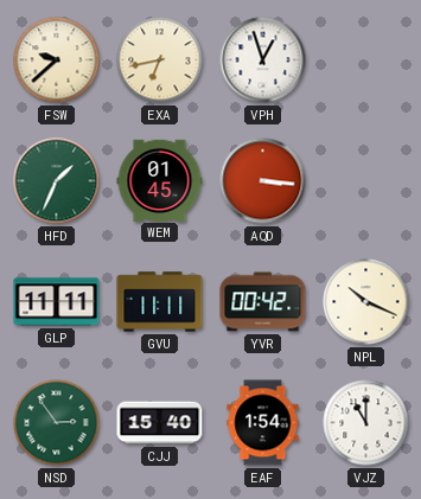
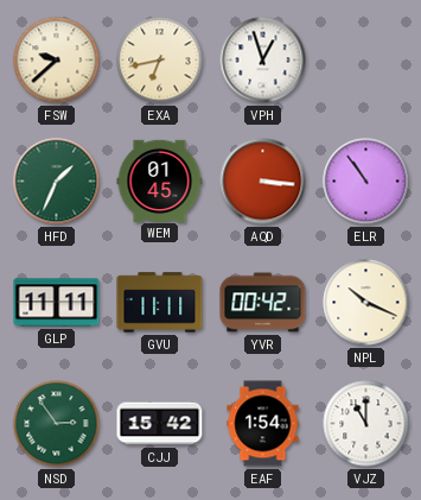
ELR: none -> 10:54
CJJ: 15:40 -> 15:42
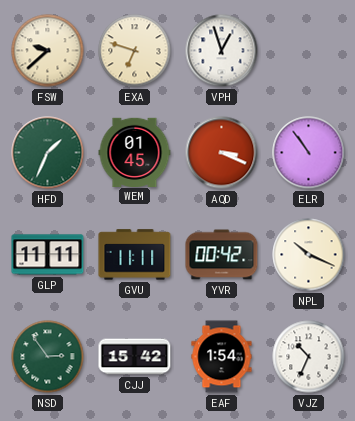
EXA: 6:43 -> 6:48
AQD: 3:16 -> 3:19
VJZ: 11:00 -> 10:34
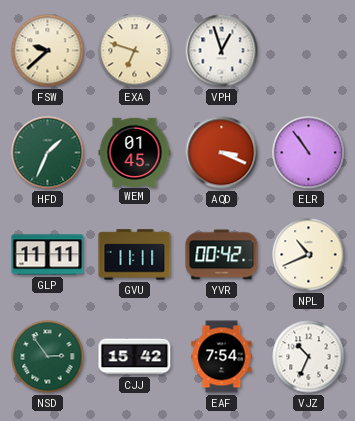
NPL: 10:19 -> 10:41
EAF: 1:54 -> 7:54
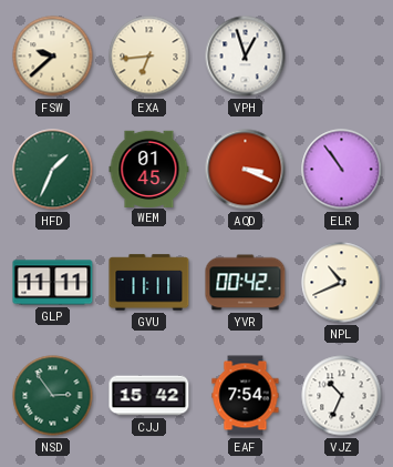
EXA: 6:48 -> 6:44
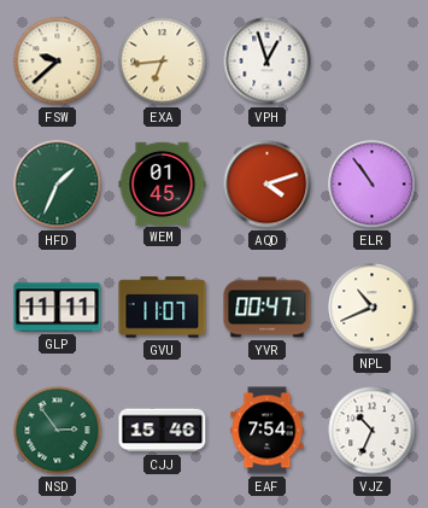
AQD: 3:19 -> 4:12
GVU: 11:11 -> 11:07
YVR: 00:42 -> 00:47
CJJ: 15:42 -> 15:46
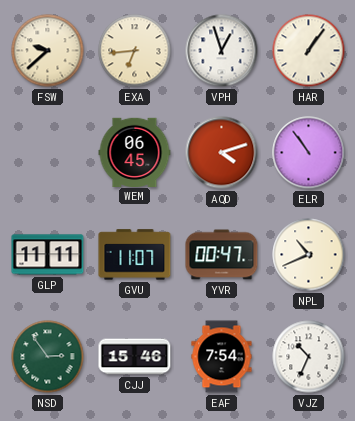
HAR: none -> 1:06
HFD: 1:34 -> none
WEM: 01:45 -> 06:45
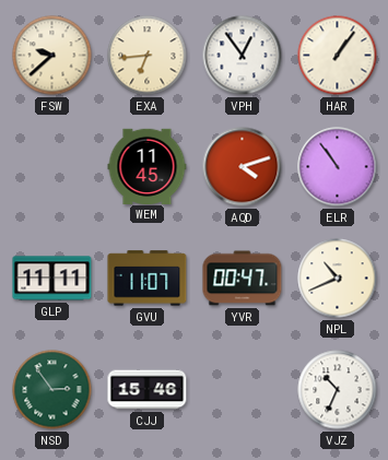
VPH: 12:57 -> 12:54
WEM: 06:45 -> 11:45
EAF: 7:54 -> none
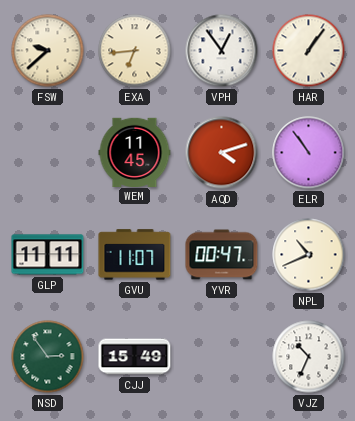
CJJ: 15:46 -> 15:49
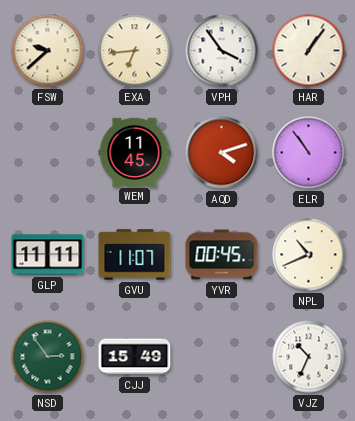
VPH: 12:54 -> 3:54
YVR: 00:47 -> 00:45
